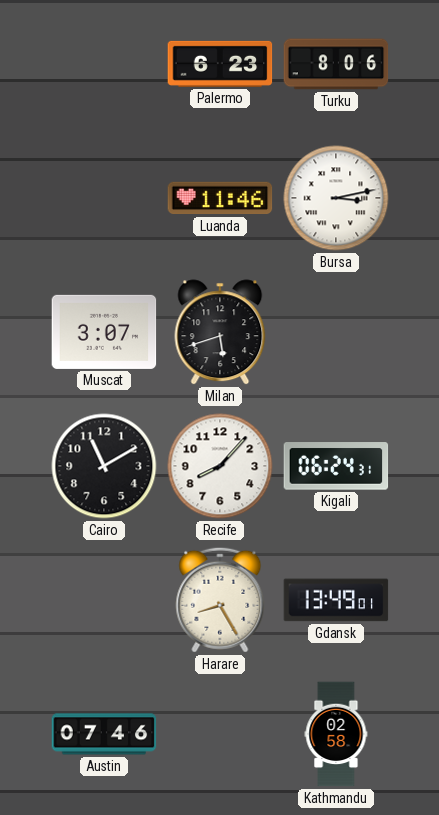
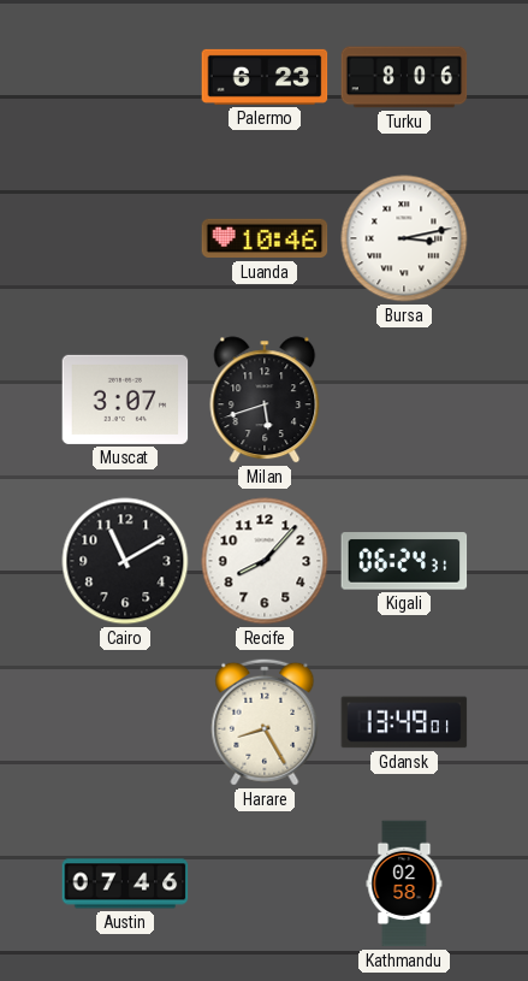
Luanda: 11:46 -> 10:46
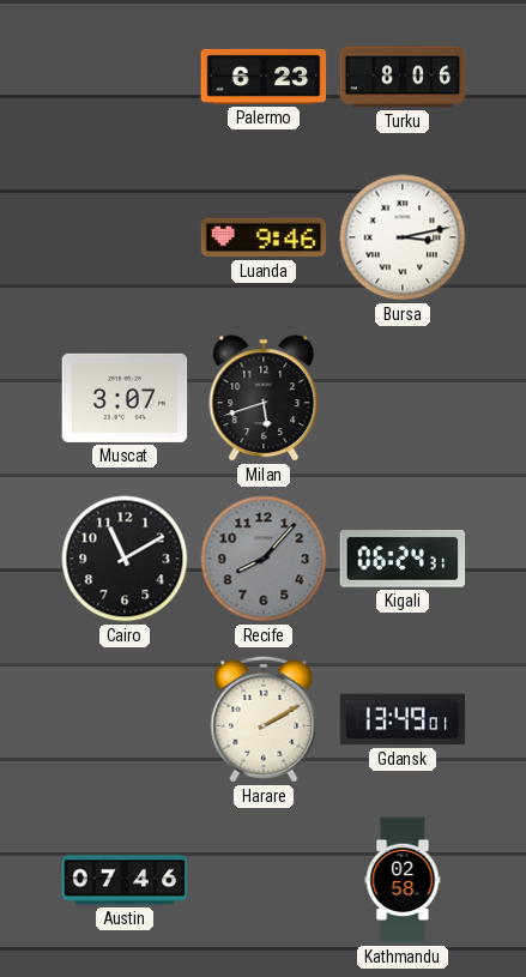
Luanda: 10:46 -> 9:46
Recife dial: white -> grey
Harare: 8:25 -> 2:10
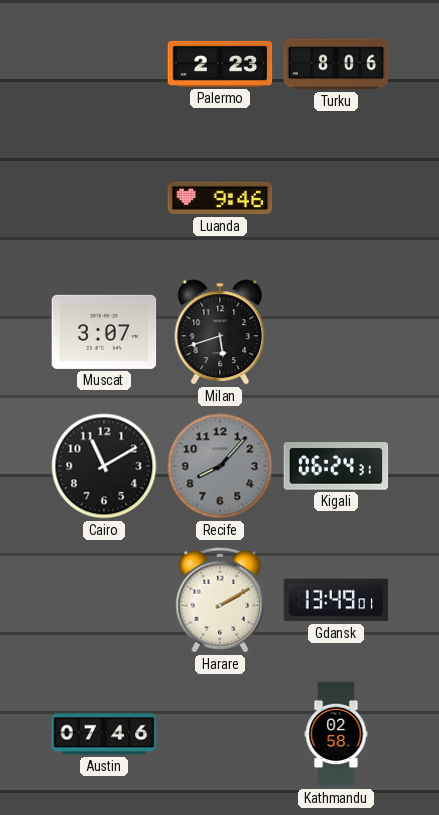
Palermo: 6:23 -> 2:23
Bursa: 3:13 -> none
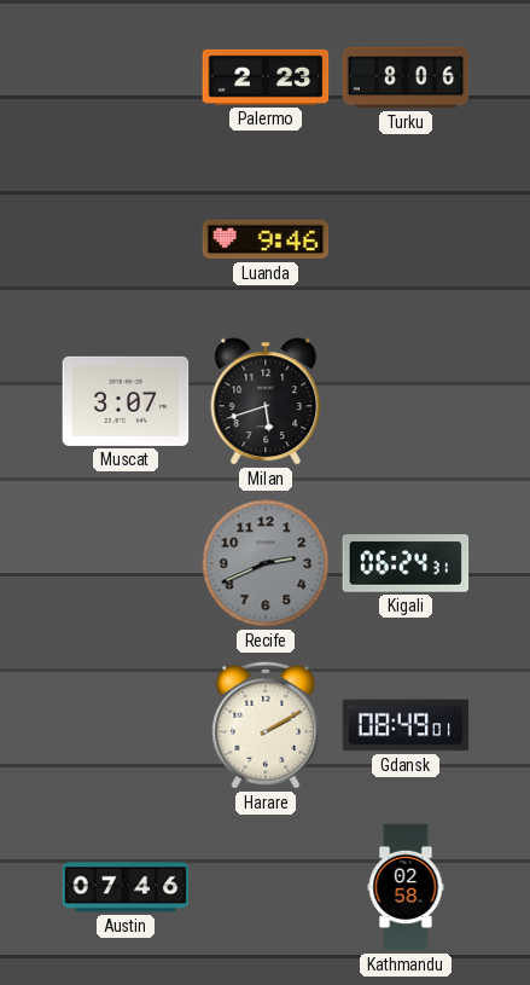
Cairo: 11:10 -> none
Recife: 8:07 -> 2:41
Gdansk: 13:49 -> 08:49
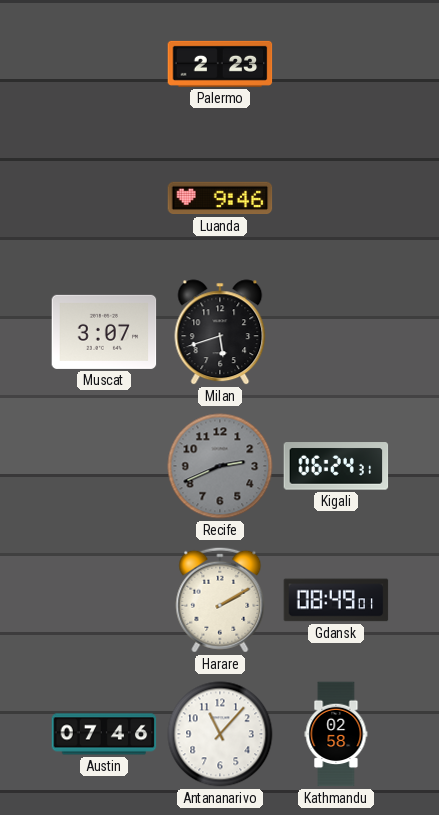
Turku: 8:06 -> none
Antananarivo: none -> 11:07
